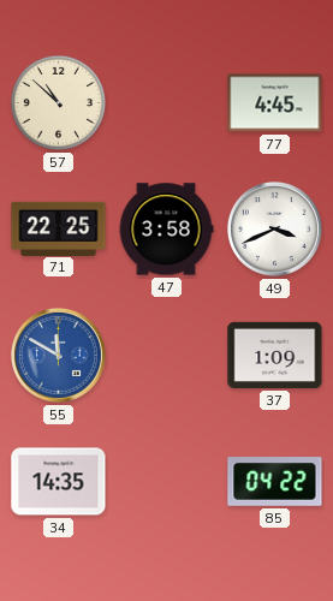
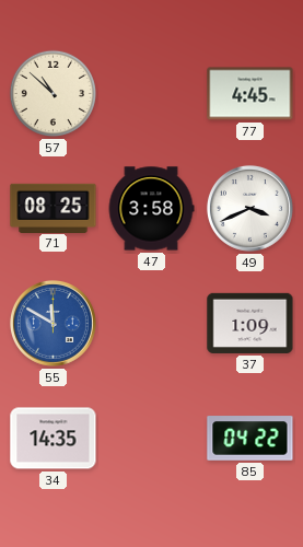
71: 22:25 -> 08:25
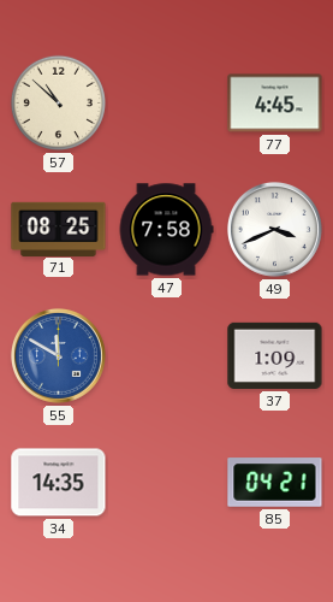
47: 3:58 -> 7:58
85: 04:22 -> 04:21
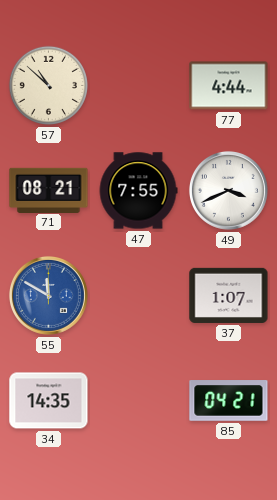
77: 4:45 -> 4:44
71: 08:25 -> 08:21
47: 7:58 -> 7:55
37: 1:09 -> 1:07
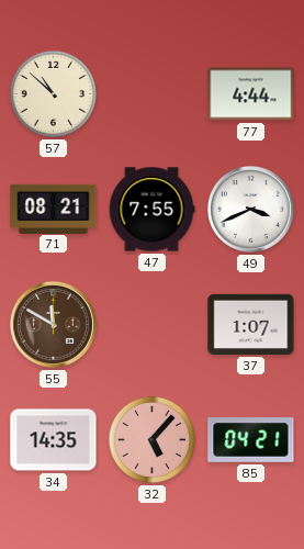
55 dial: blue -> brown
32: none -> 5:07
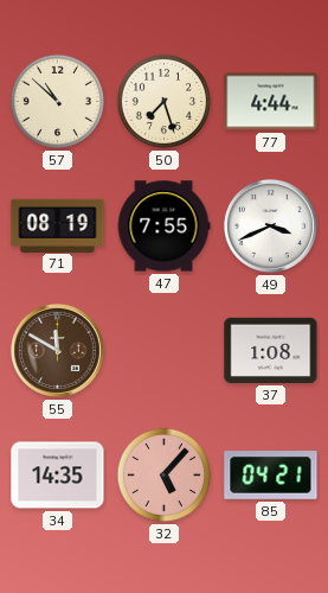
50: none -> 7:27
71: 08:21 -> 08:19
37: 1:07 -> 1:08
